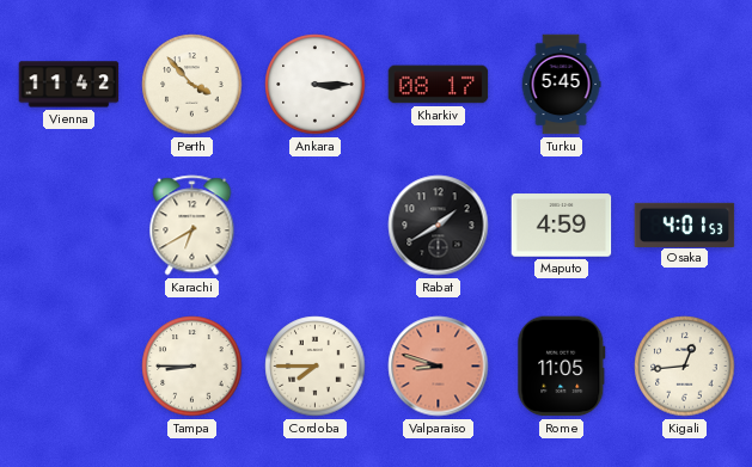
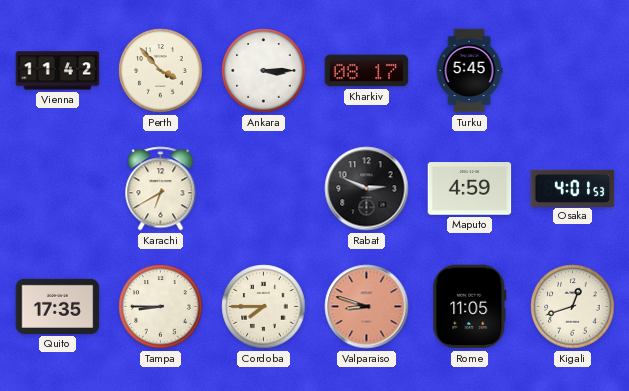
Rabat: 1:40 -> 2:49
Quito: none -> 17:35
Kigali: 12:44 -> 12:42
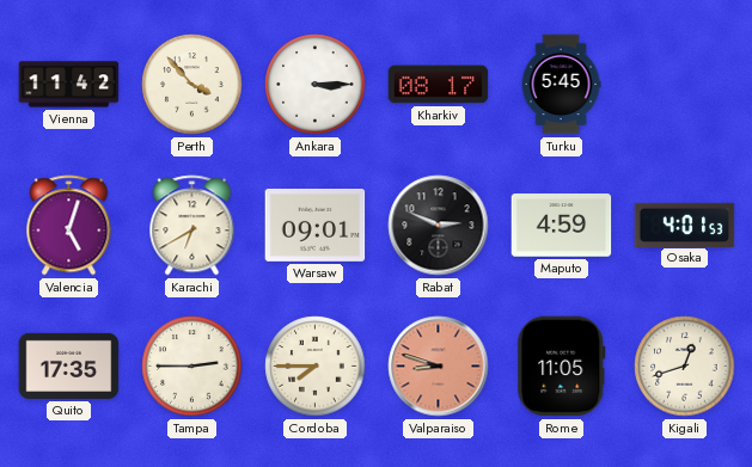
Valencia: none -> 5:03
Warsaw: none -> 09:01
Tampa: 8:45 -> 2:45
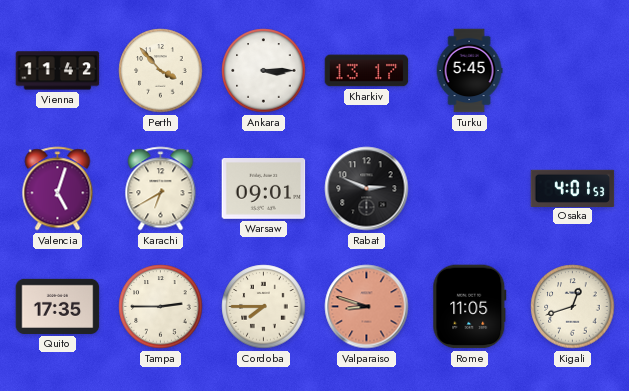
Kharkiv: 08:17 -> 13:17
Maputo: 4:59 -> none
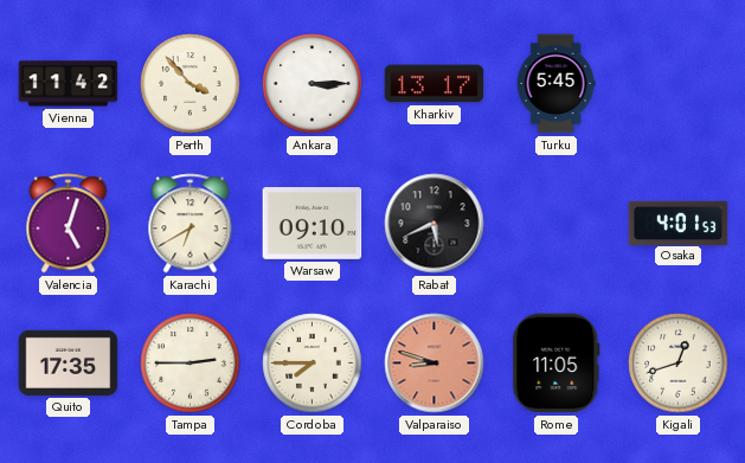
Warsaw: 09:01 -> 09:10
Rabat: 2:49 -> 5:41
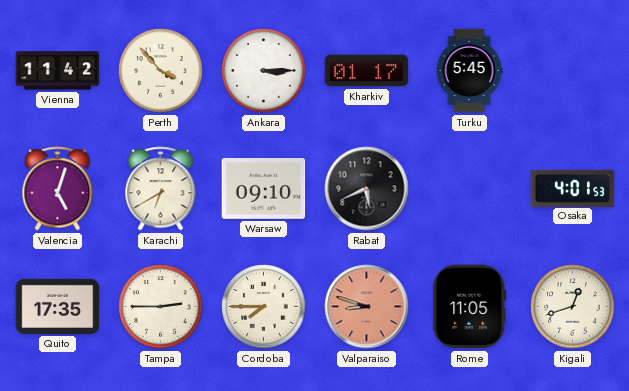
Kharkiv: 13:17 -> 01:17
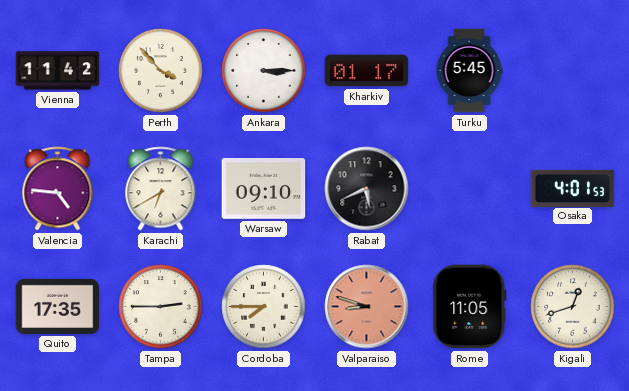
Valencia: 5:03 -> 4:46
